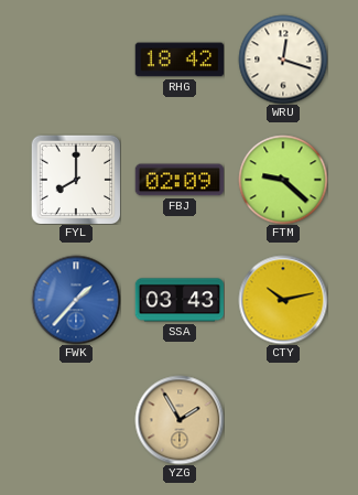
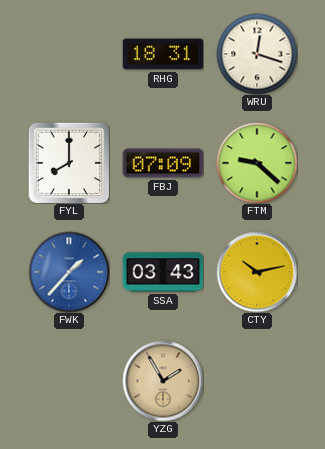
RHG: 18:42 -> 18:31
FBJ: 02:09 -> 07:09
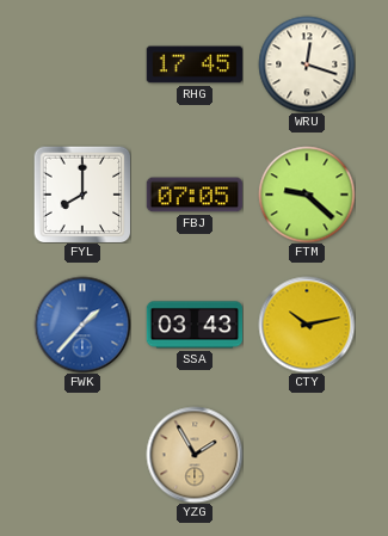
RHG: 18:31 -> 17:45
FBJ: 07:09 -> 07:05
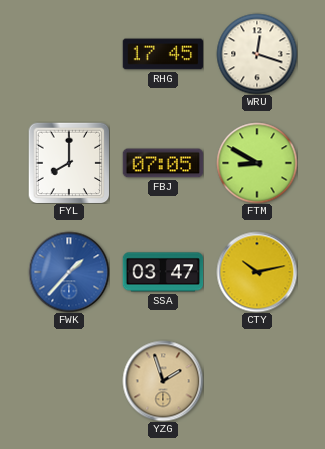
FTM: 9:22 -> 8:50
SSA: 03:43 -> 03:47
YZG: 1:55 -> 1:57
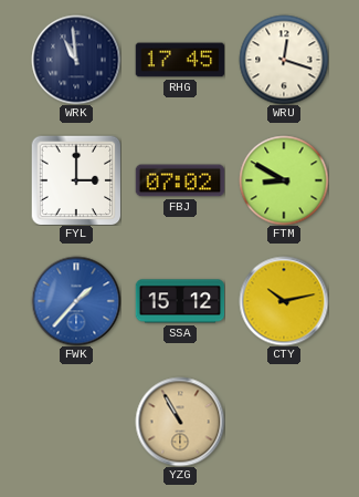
WRK: none -> 10:59
FYL: 8:00 -> 3:00
FBJ: 07:05 -> 07:02
SSA: 03:47 -> 15:12
YZG: 1:57 -> 10:55
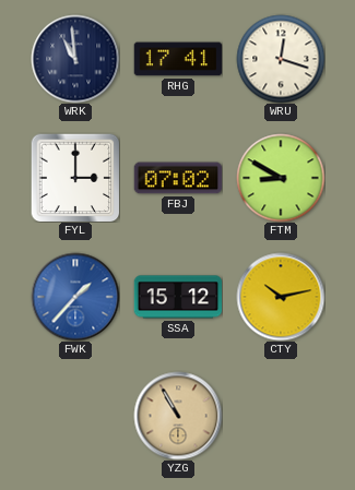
RHG: 17:45 -> 17:41
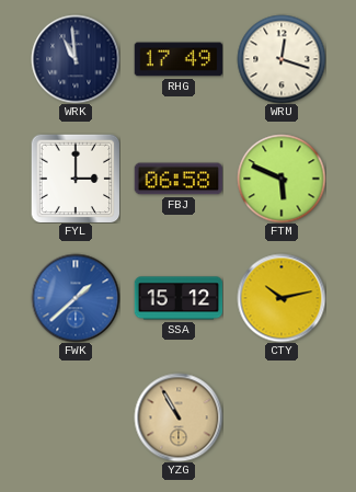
RHG: 17:41 -> 17:49
FBJ: 07:02 -> 06:58
FTM: 8:50 -> 5:49
FWK: 1:37 -> 1:38
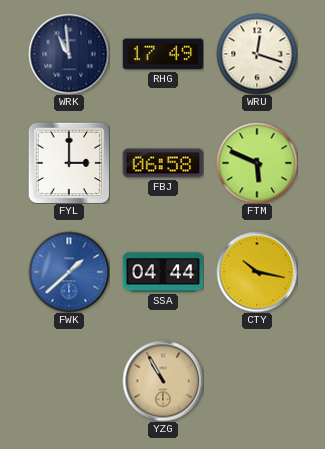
SSA: 15:12 -> 04:44
CTY: 10:13 -> 10:17
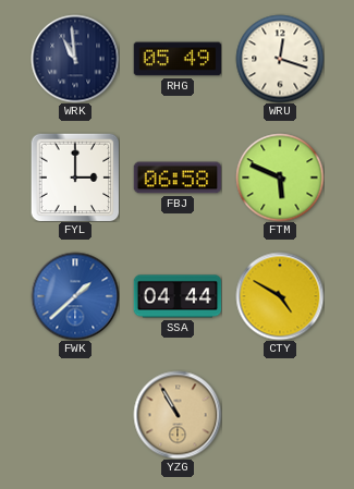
RHG: 17:49 -> 05:49
CTY: 10:17 -> 4:50
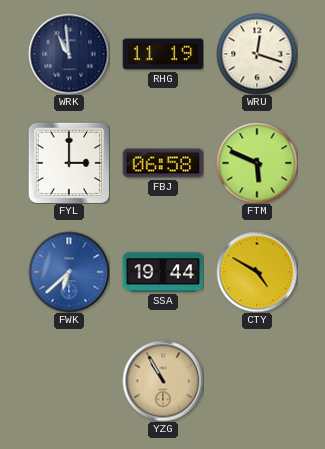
RHG: 05:49 -> 11:19
FWK: 1:38 -> 6:38
SSA: 04:44 -> 19:44
